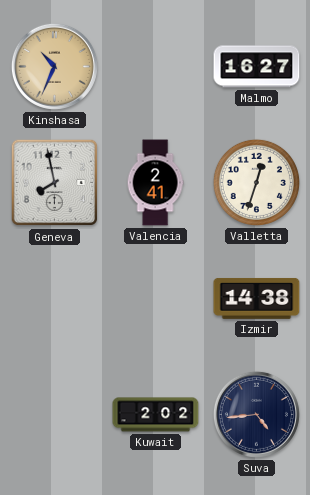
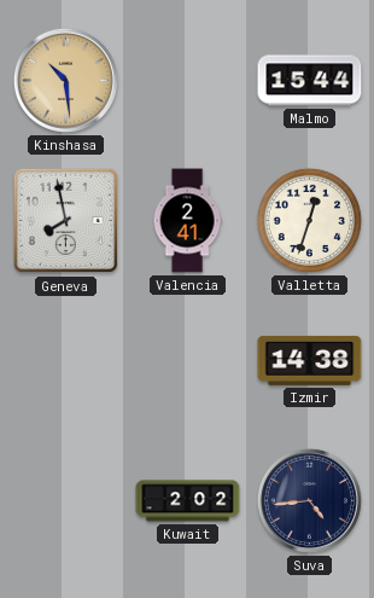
Kinshasa: 10:34 -> 10:29
Malmo: 16:27 -> 15:44
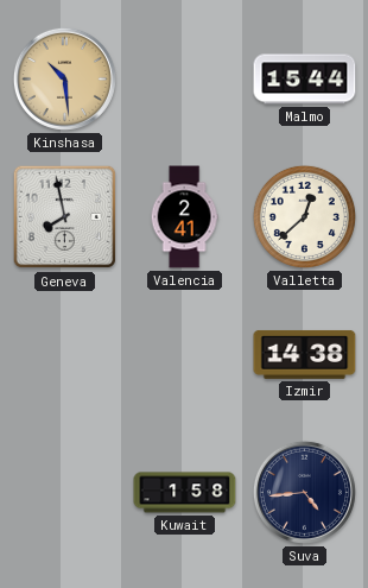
Valletta: 12:33 -> 12:38
Kuwait: 2:02 -> 1:58
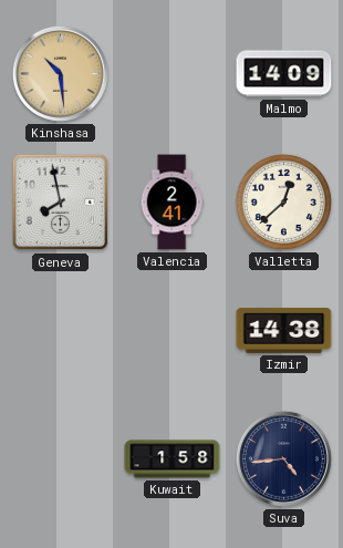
Malmo: 15:44 -> 14:09
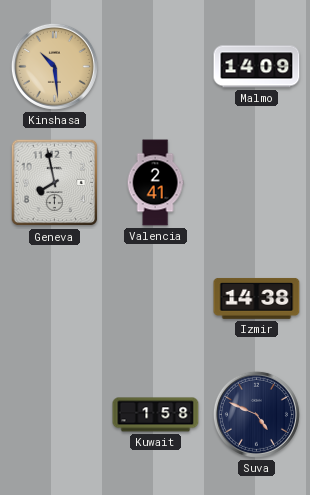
Valletta: 12:38 -> none
Suva: 4:44 -> 4:49
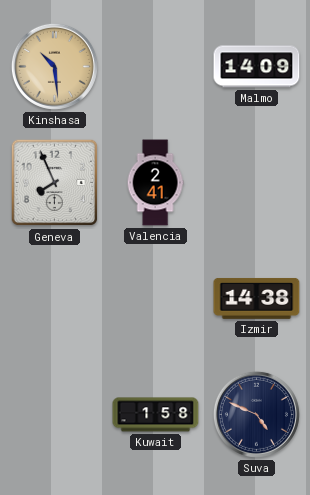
Geneva: 7:58 -> 7:56
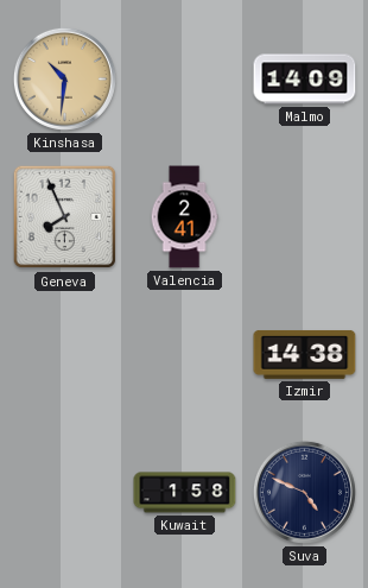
Kinshasa: 10:29 -> 10:31
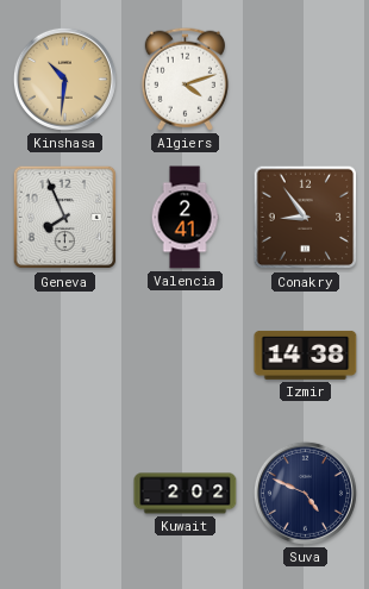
Algiers: none -> 4:12
Malmo: 14:09 -> none
Conakry: none -> 8:54
Kuwait: 1:58 -> 2:02
